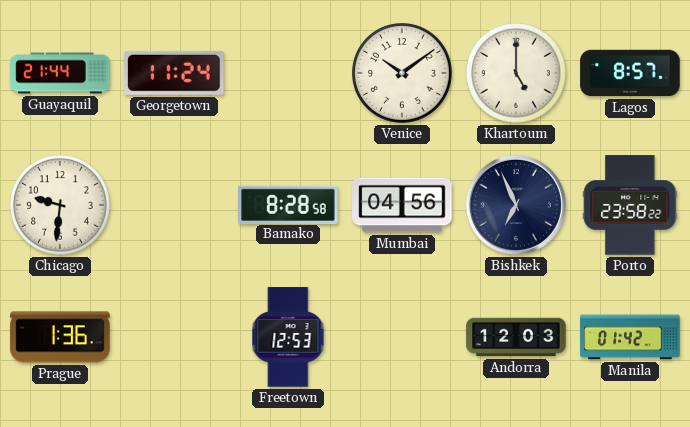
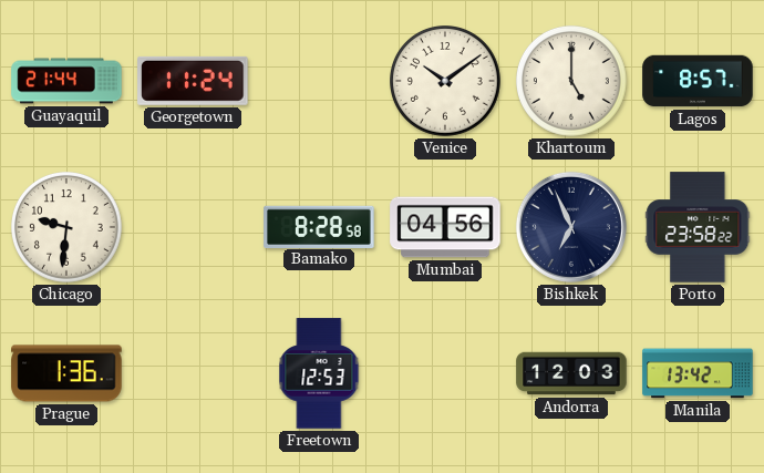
Manila: 01:42 -> 13:42
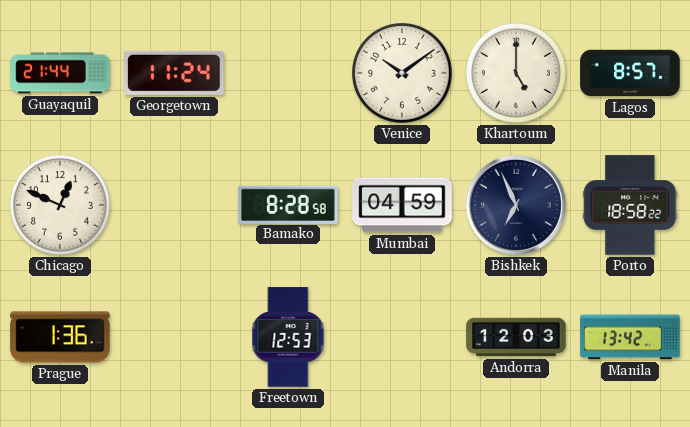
Chicago: 9:31 -> 12:49
Mumbai: 04:56 -> 04:59
Porto: 23:58 -> 18:58
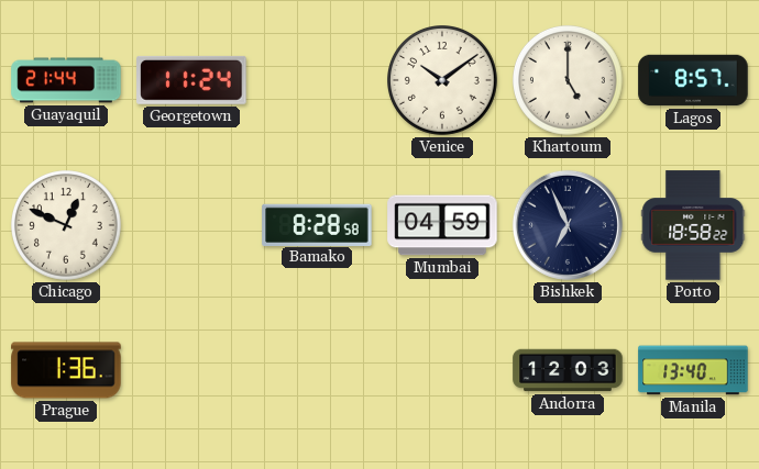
Freetown: 12:53 -> none
Manila: 13:42 -> 13:40
